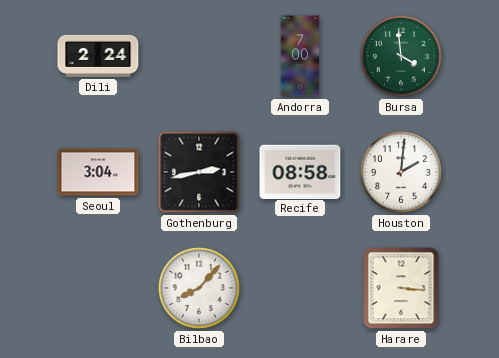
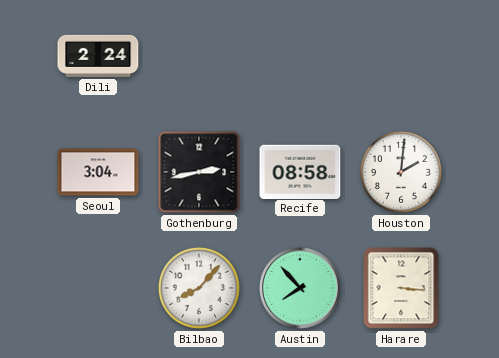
Andorra: 7:00 -> none
Bursa: 3:59 -> none
Austin: none -> 7:53
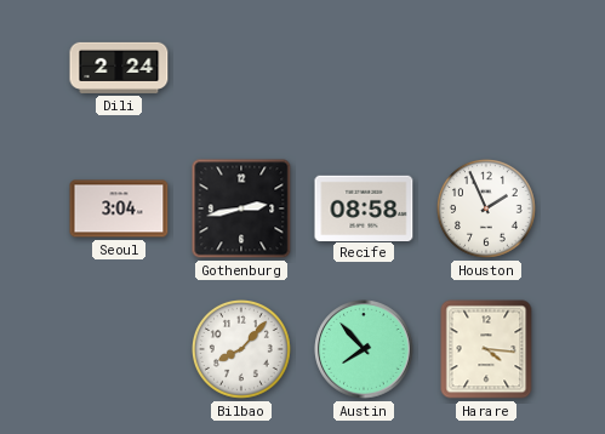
Houston: 2:01 -> 1:56
Harare: 3:16 -> 4:16
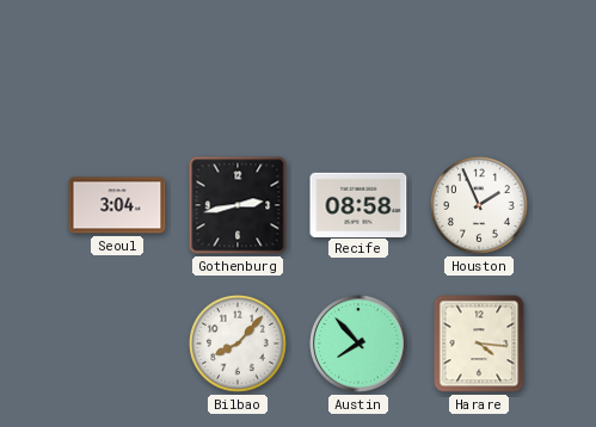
Dili: 2:24 -> none
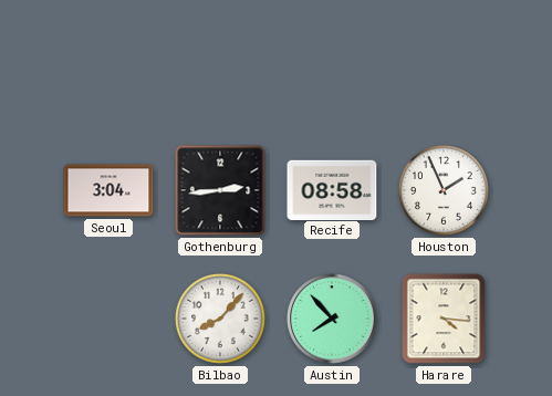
Gothenburg: 2:43 -> 2:44
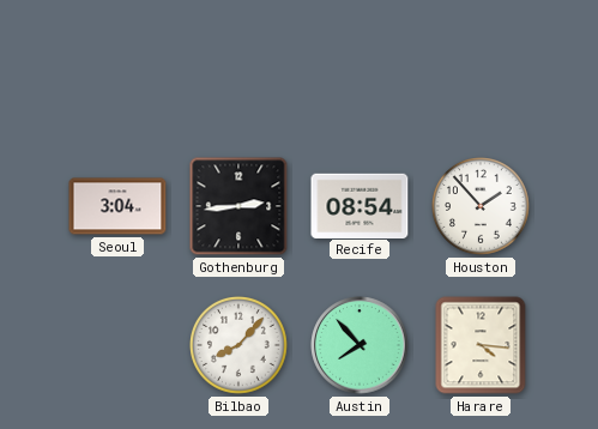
Recife: 08:58 -> 08:54
Houston: 1:56 -> 1:53
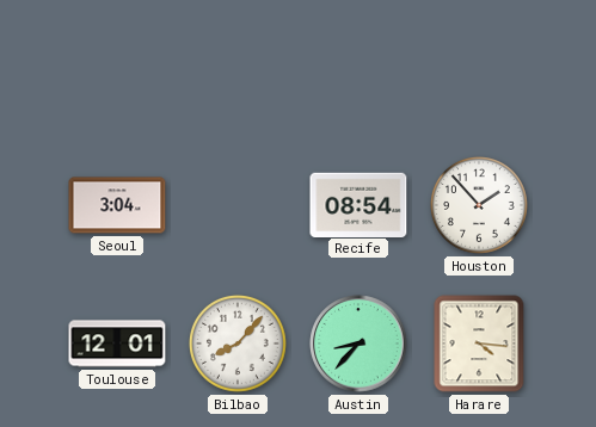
Gothenburg: 2:44 -> none
Toulouse: none -> 12:01
Austin: 7:53 -> 8:37
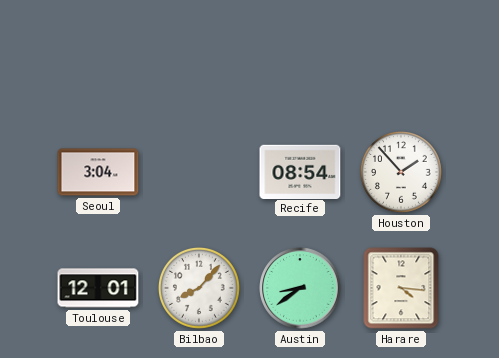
Austin: 8:37 -> 8:39
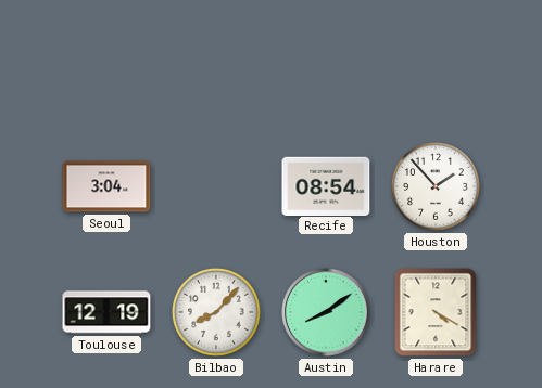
Toulouse: 12:01 -> 12:19
Austin: 8:39 -> 8:09
Harare: 4:16 -> 4:20
